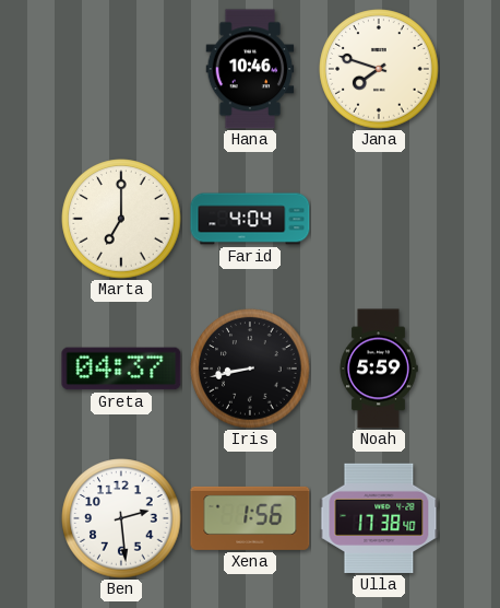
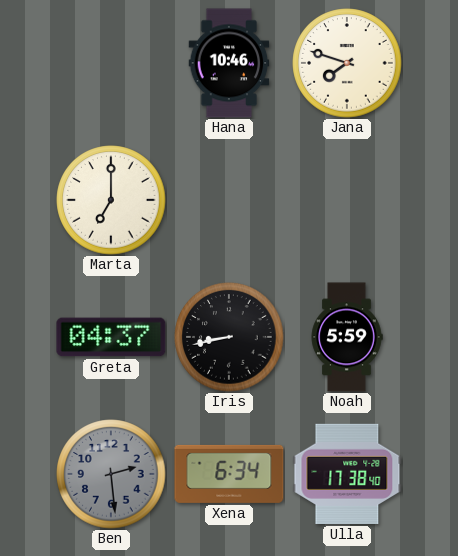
Farid: 4:04 -> none
Ben dial: white -> grey
Xena: 1:56 -> 6:34
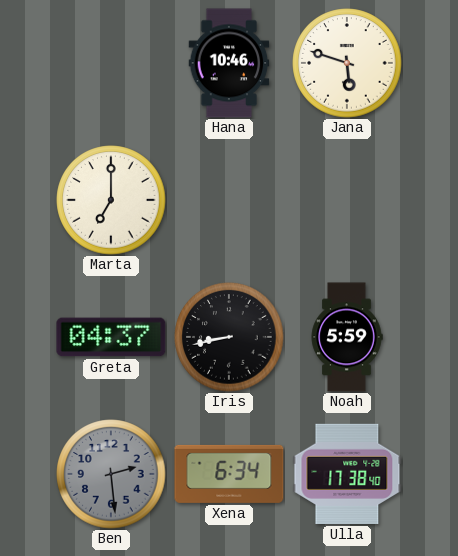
Jana: 7:48 -> 5:48
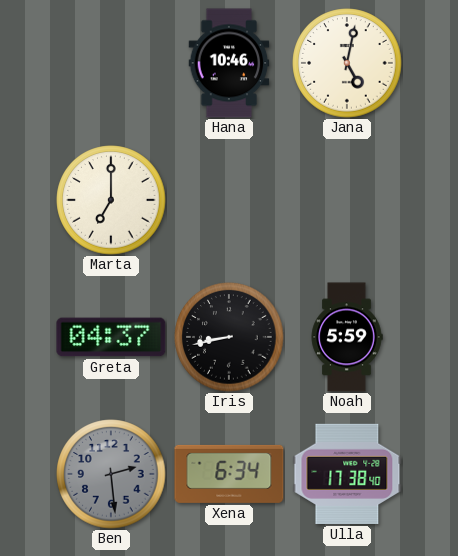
Jana: 5:48 -> 5:02
